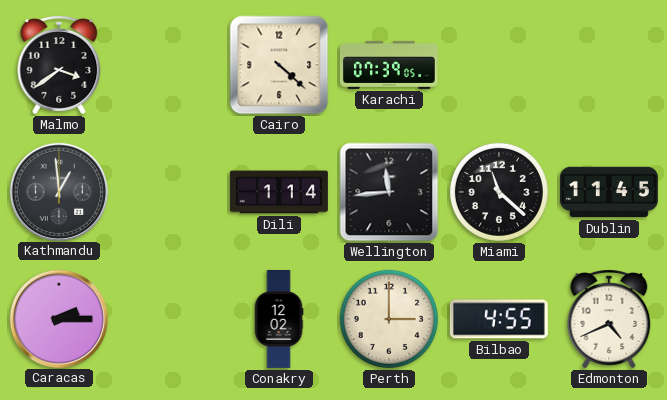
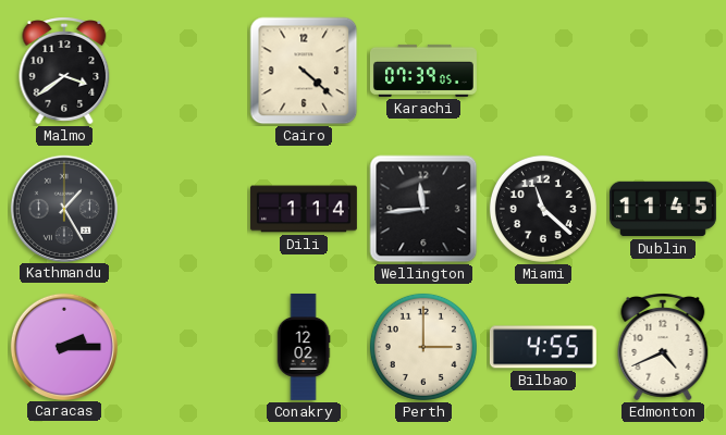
Kathmandu: 12:59 -> 1:25
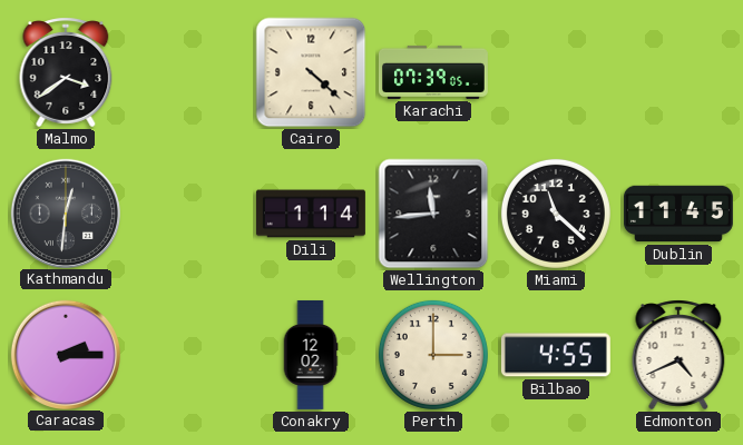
Kathmandu: 1:25 -> 12:31
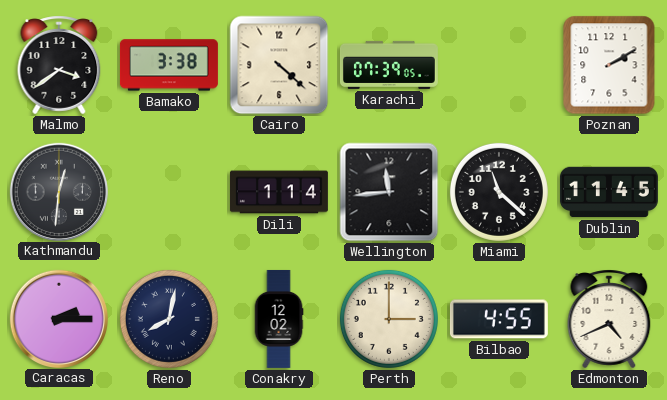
Bamako: none -> 3:38
Poznan: none -> 2:10
Reno: none -> 8:02
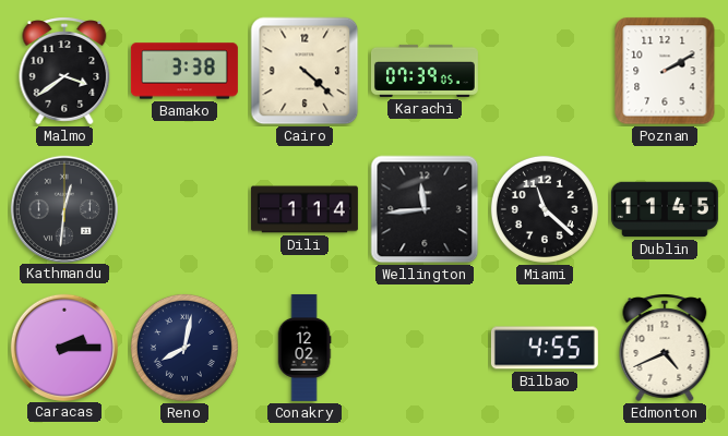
Perth: 3:00 -> none
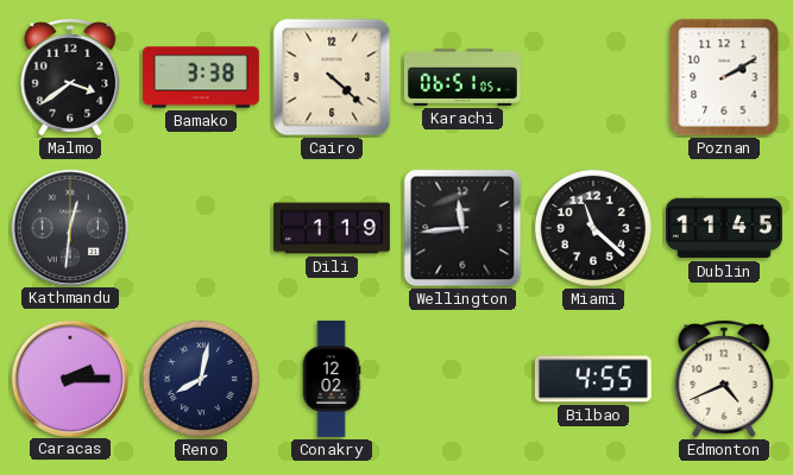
Karachi: 07:39 -> 06:51
Dili: 1:14 -> 1:19
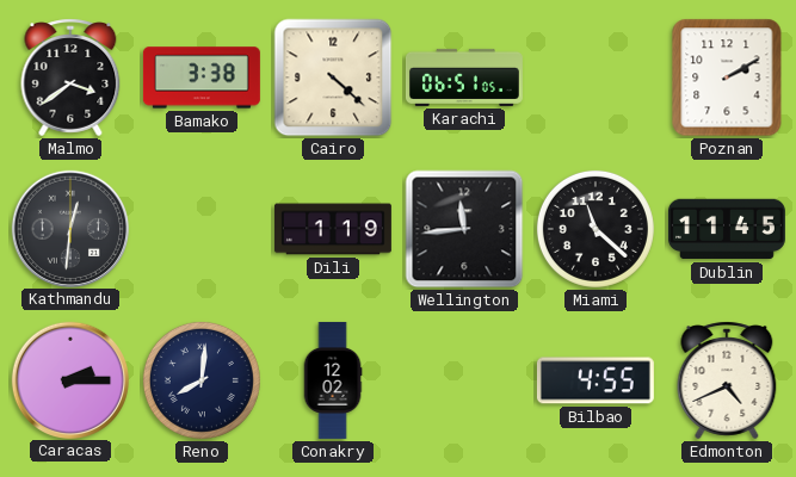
Reno: 8:02 -> 8:01
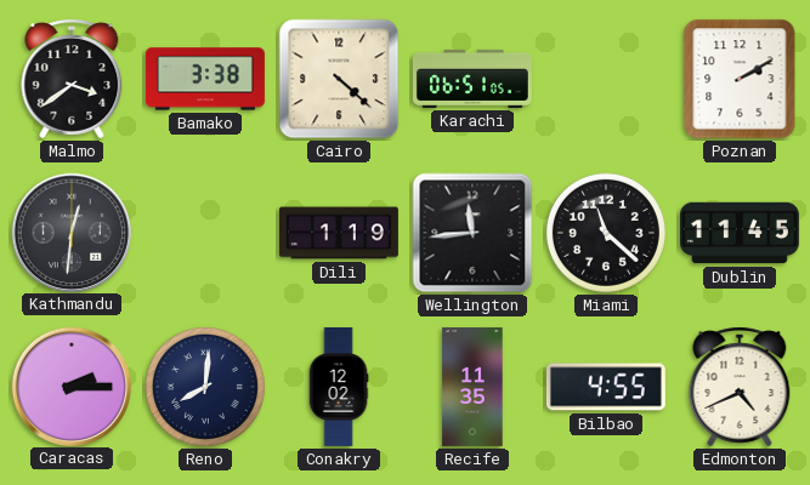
Recife: none -> 11:35
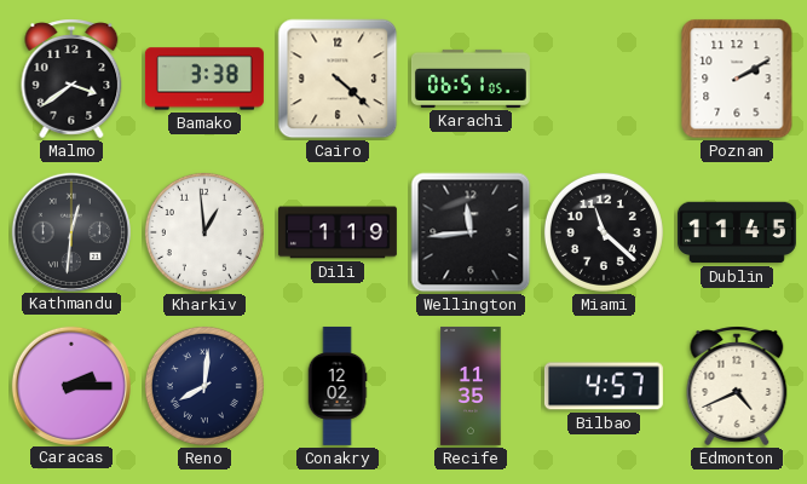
Kharkiv: none -> 12:59
Bilbao: 4:55 -> 4:57
